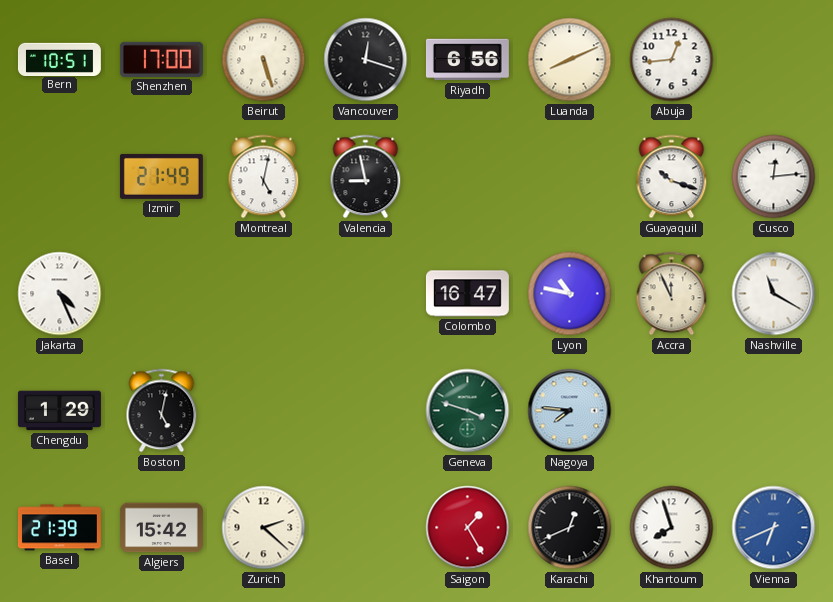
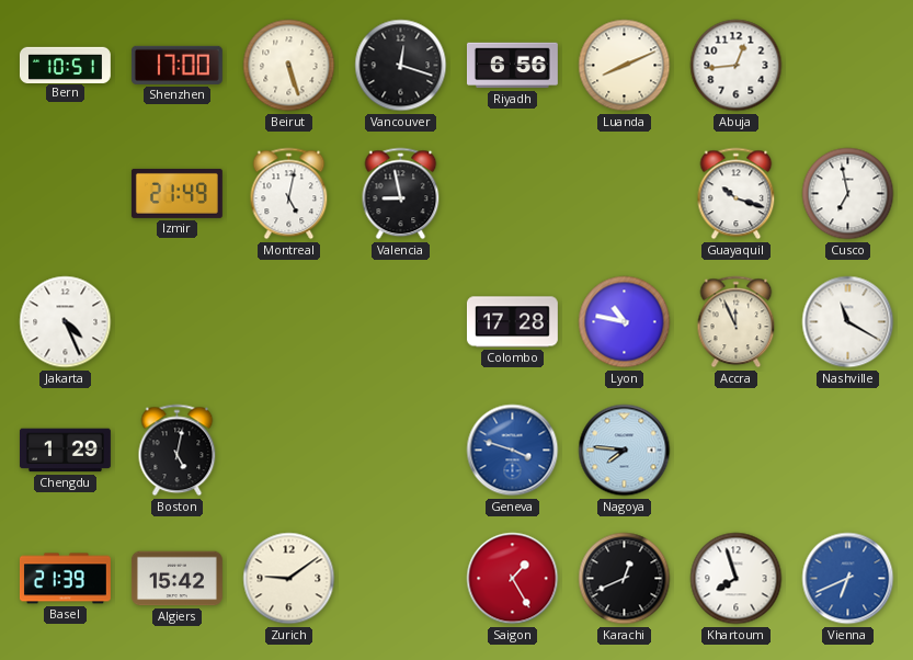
Cusco: 12:14 -> 6:58
Colombo: 16:47 -> 17:28
Geneva dial: green -> blue
Zurich: 2:22 -> 9:09
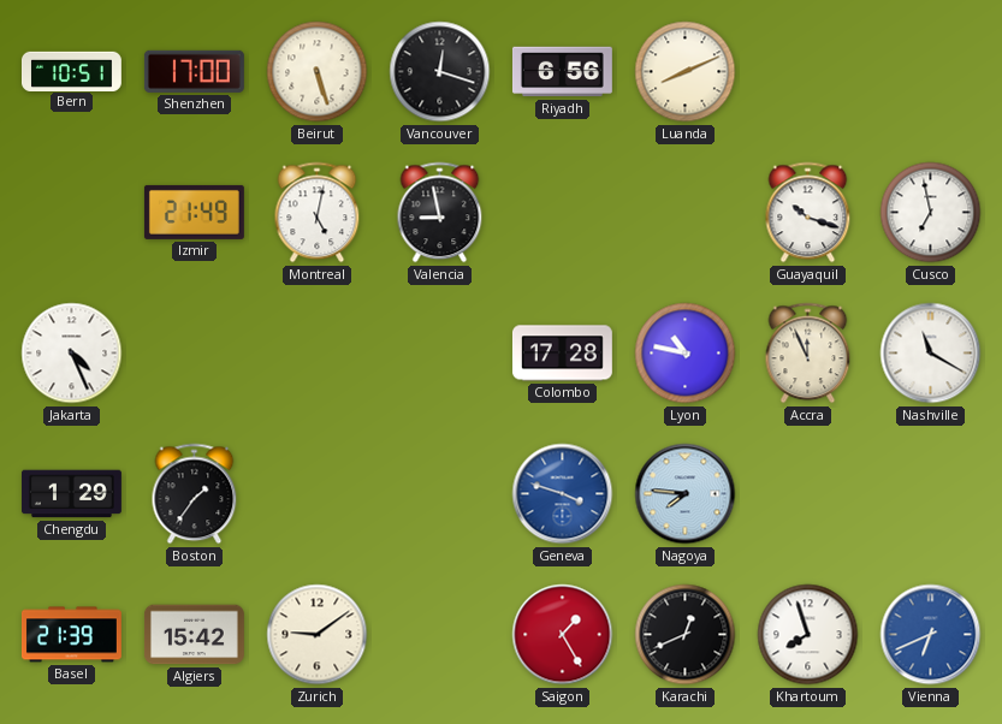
Abuja: 12:44 -> none
Boston: 5:02 -> 1:36
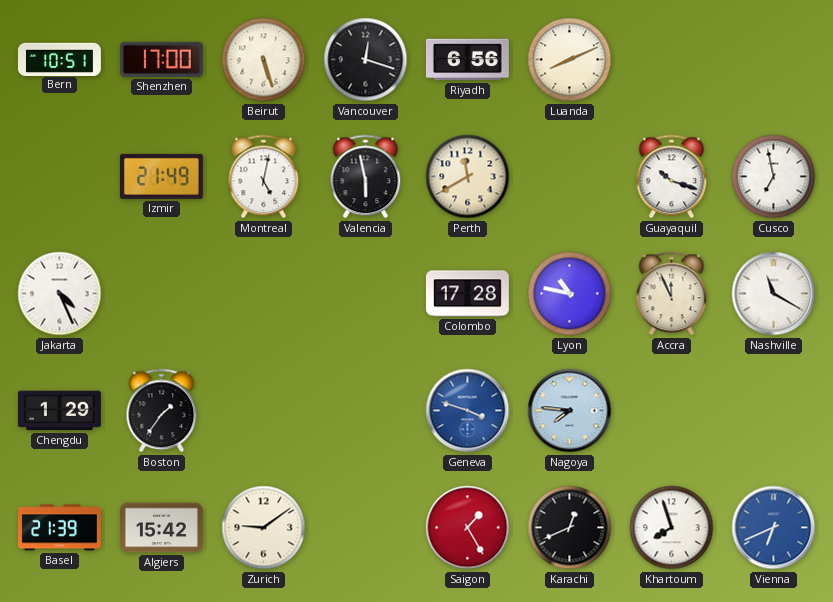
Valencia: 8:58 -> 5:58
Perth: none -> 11:40
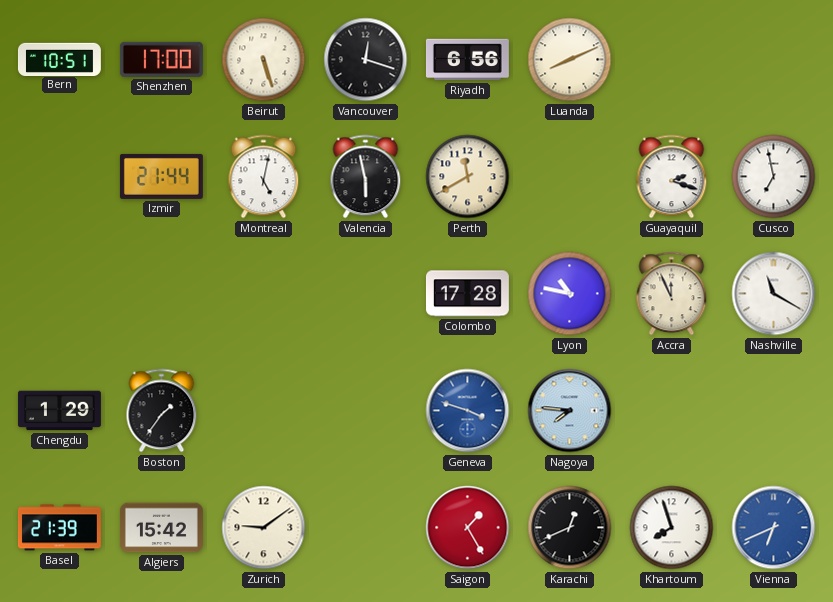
Izmir: 21:49 -> 21:44
Guayaquil: 10:18 -> 2:18
Jakarta: 4:26 -> none
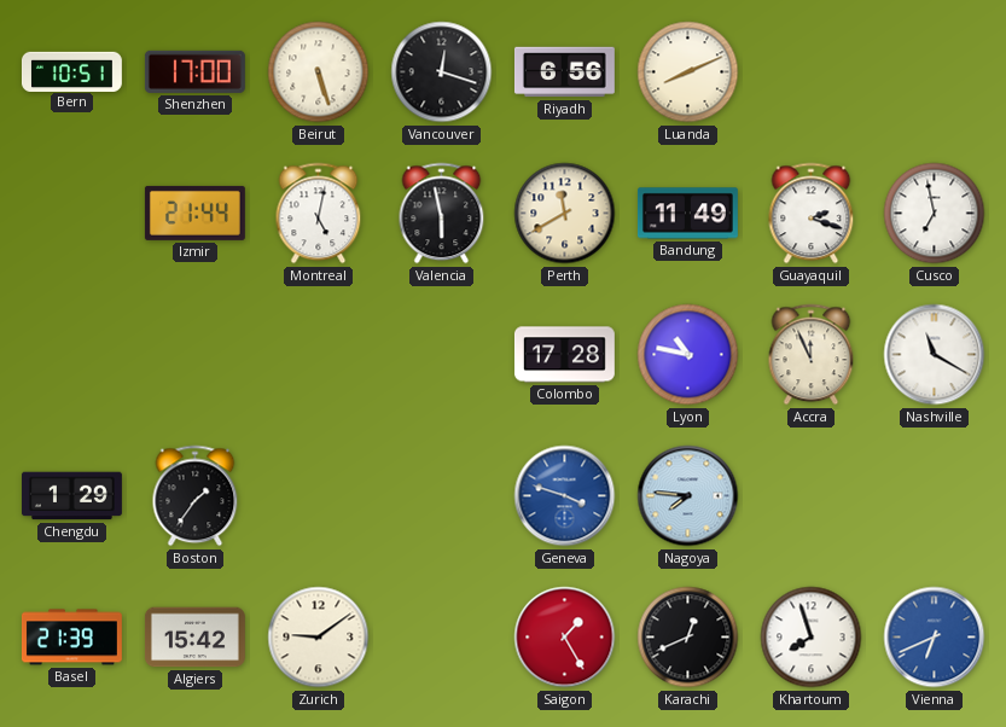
Bandung: none -> 11:49
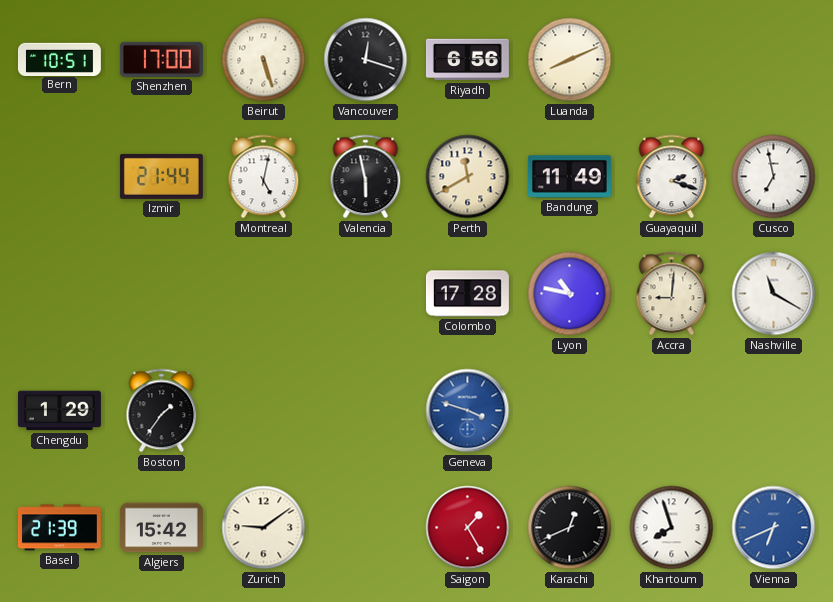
Accra: 11:56 -> 9:01
Nagoya: 7:46 -> none
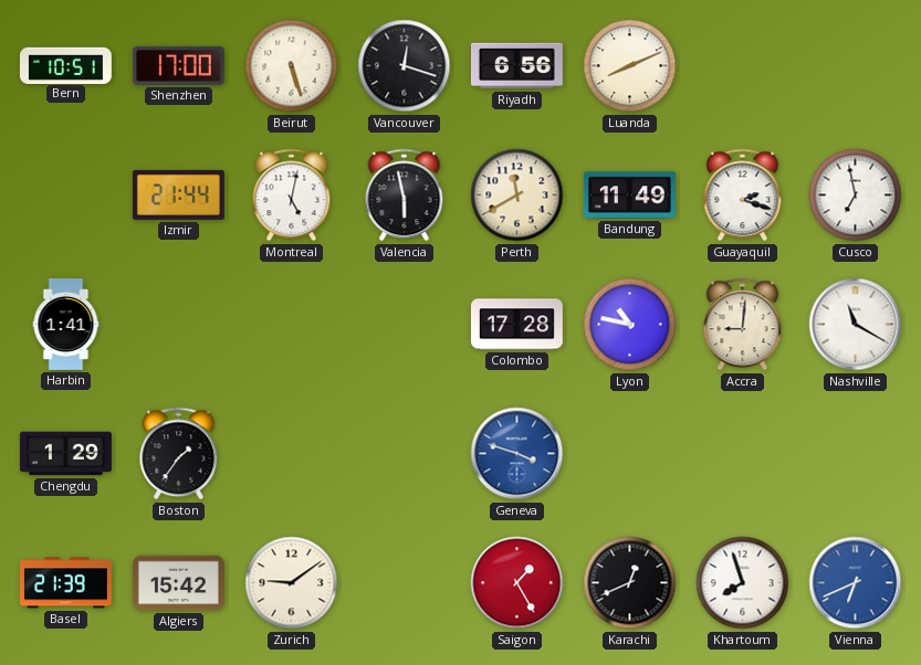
Harbin: none -> 1:41
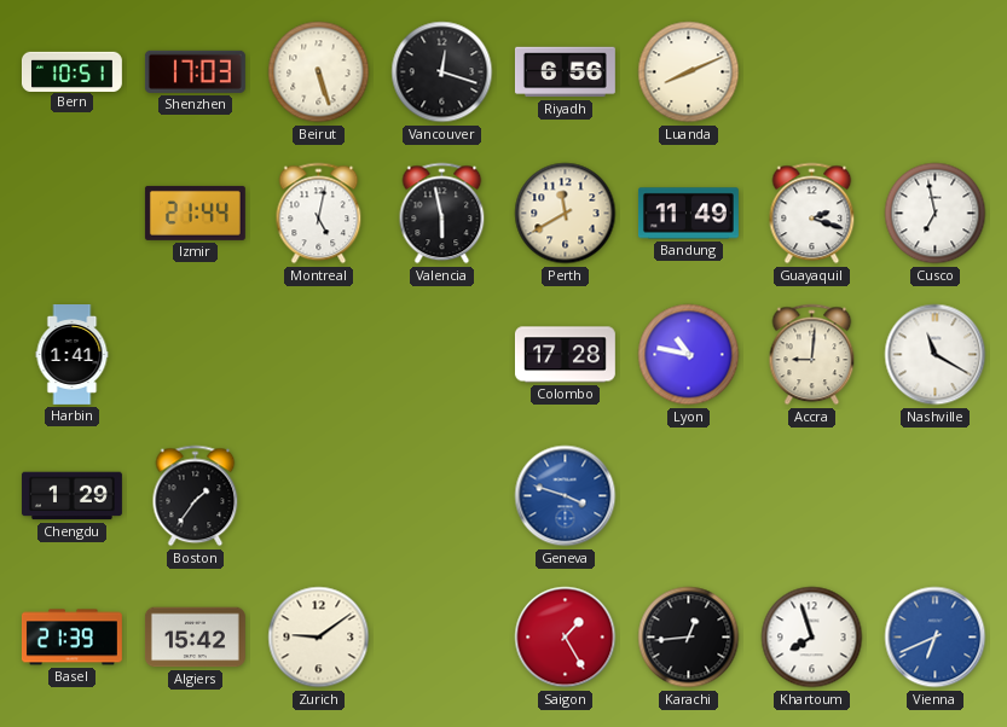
Shenzhen: 17:00 -> 17:03
Karachi: 12:41 -> 12:44
